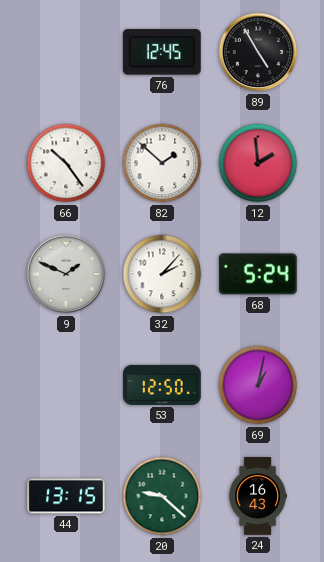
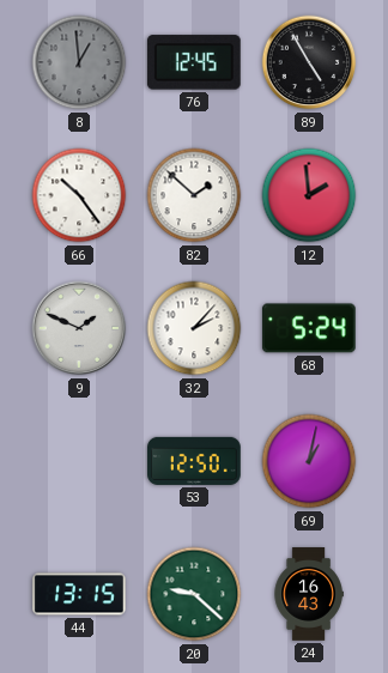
8: none -> 12:59
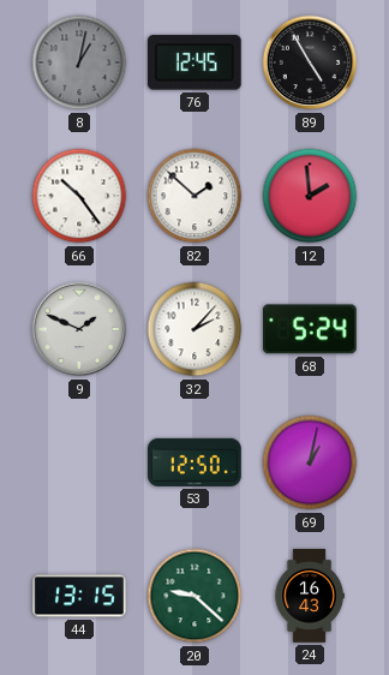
8: 12:59 -> 1:02
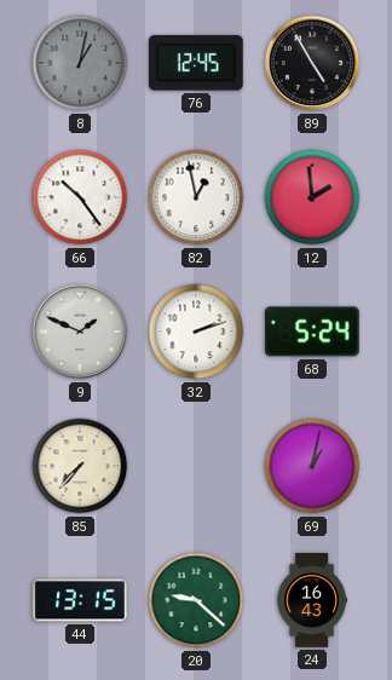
82: 1:52 -> 12:58
32: 2:07 -> 2:12
85: none -> 7:37
53: 12:50 -> none
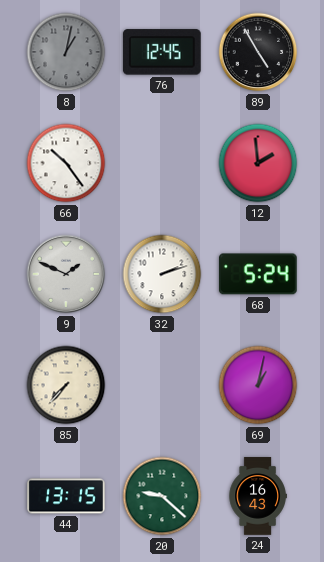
82: 12:58 -> none
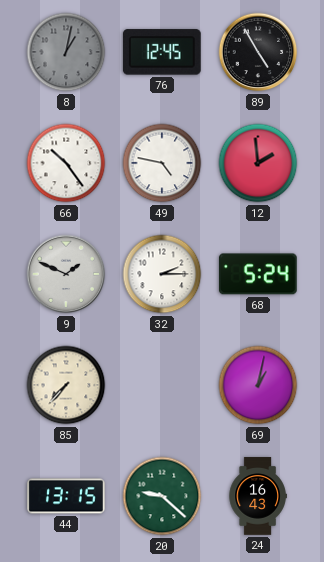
49: none -> 4:47
32: 2:12 -> 2:15
